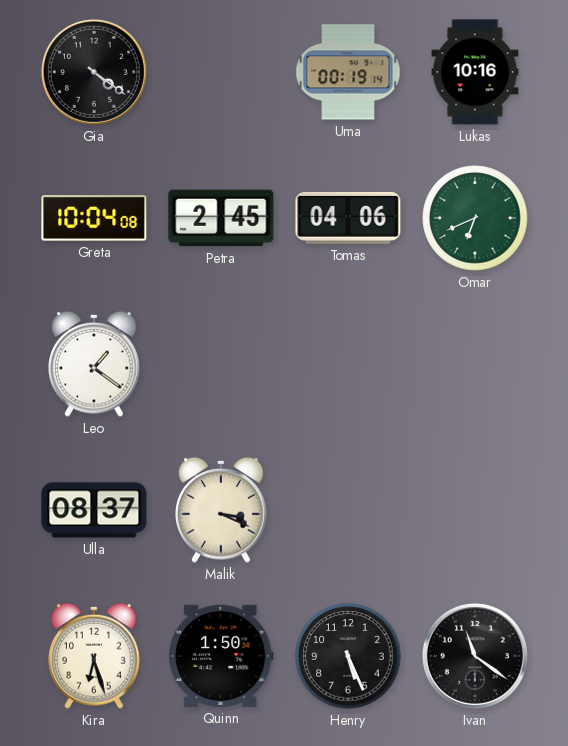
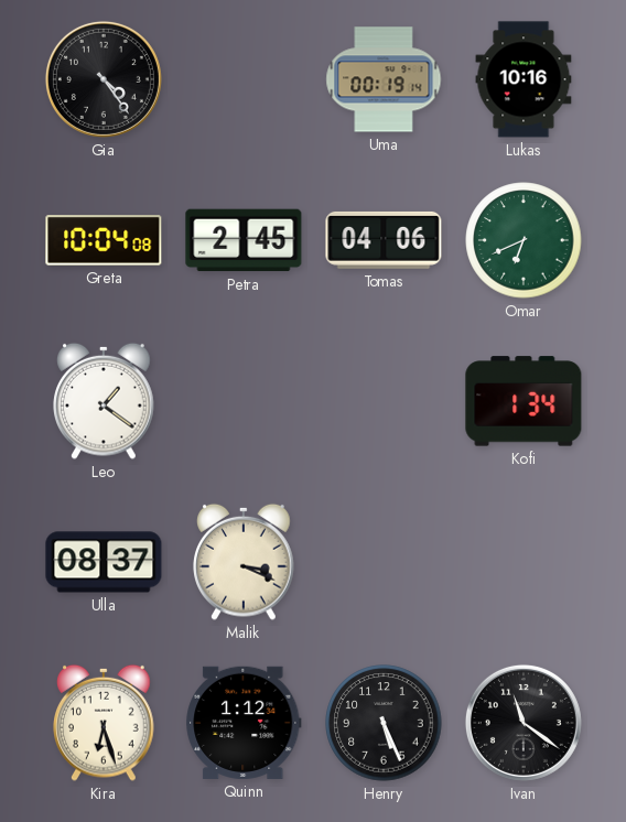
Gia: 4:21 -> 4:24
Kofi: none -> 1:34
Quinn: 1:50 -> 1:12
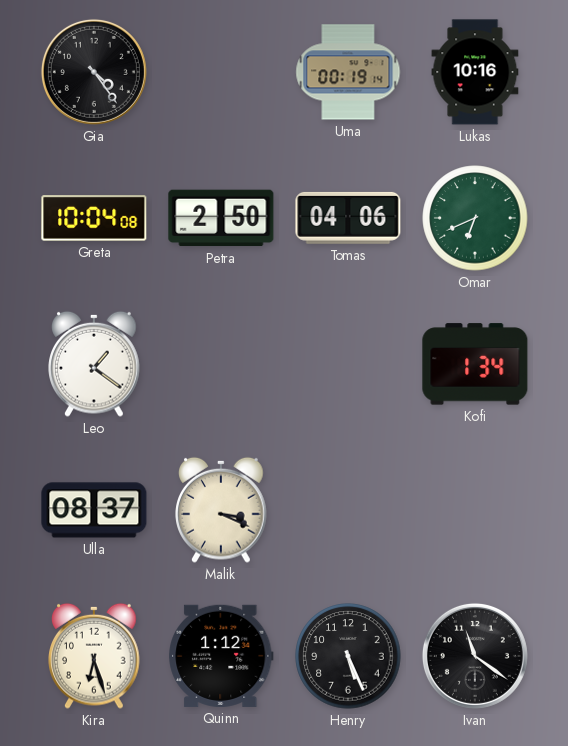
Petra: 2:45 -> 2:50
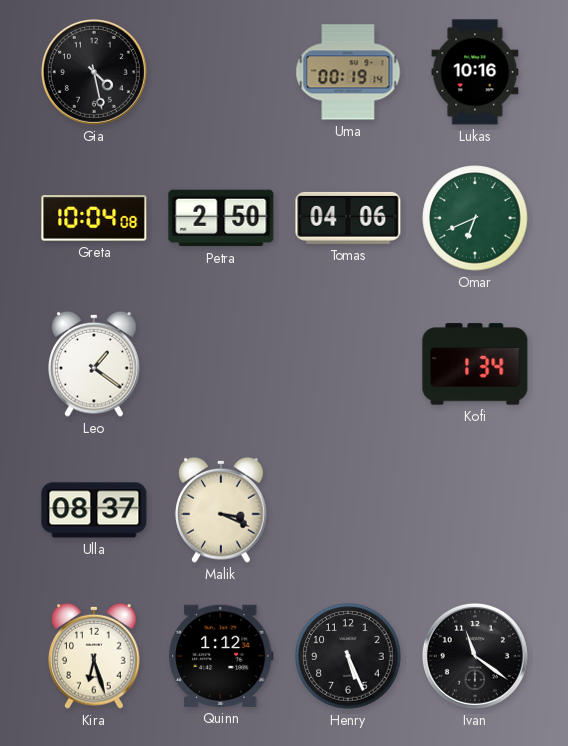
Gia: 4:24 -> 4:28
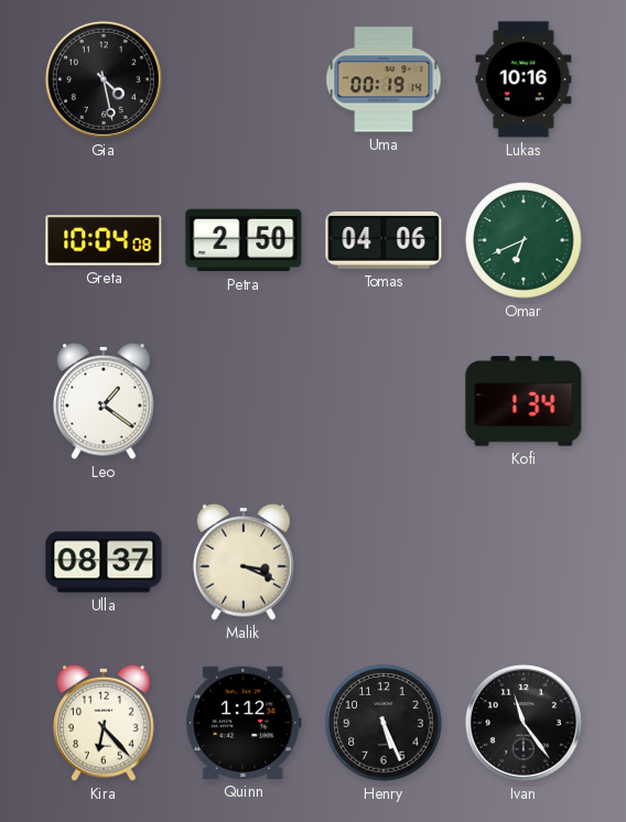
Kira: 6:27 -> 6:23
Ivan: 11:21 -> 11:24
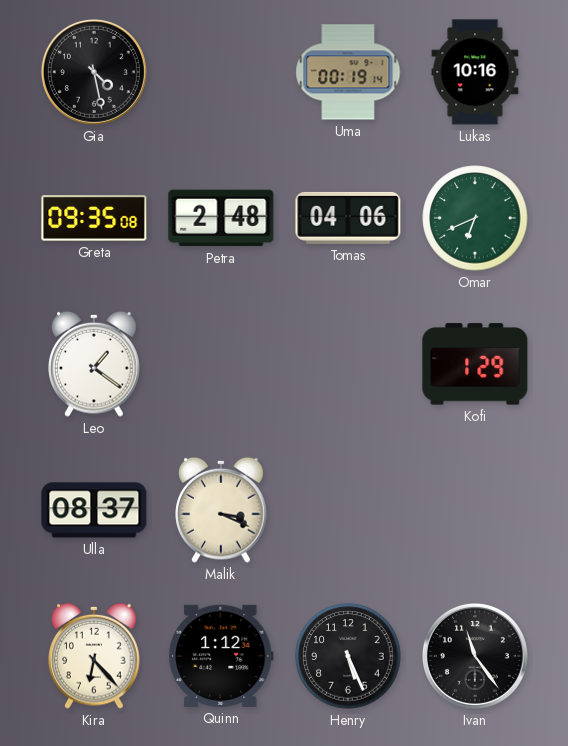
Greta: 10:04 -> 09:35
Petra: 2:50 -> 2:48
Kofi: 1:34 -> 1:29
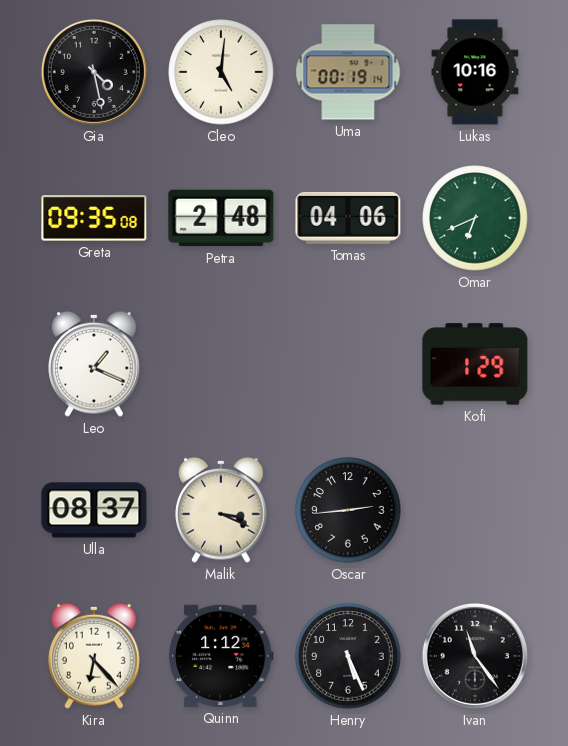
Cleo: none -> 5:01
Leo: 1:21 -> 1:19
Oscar: none -> 2:44
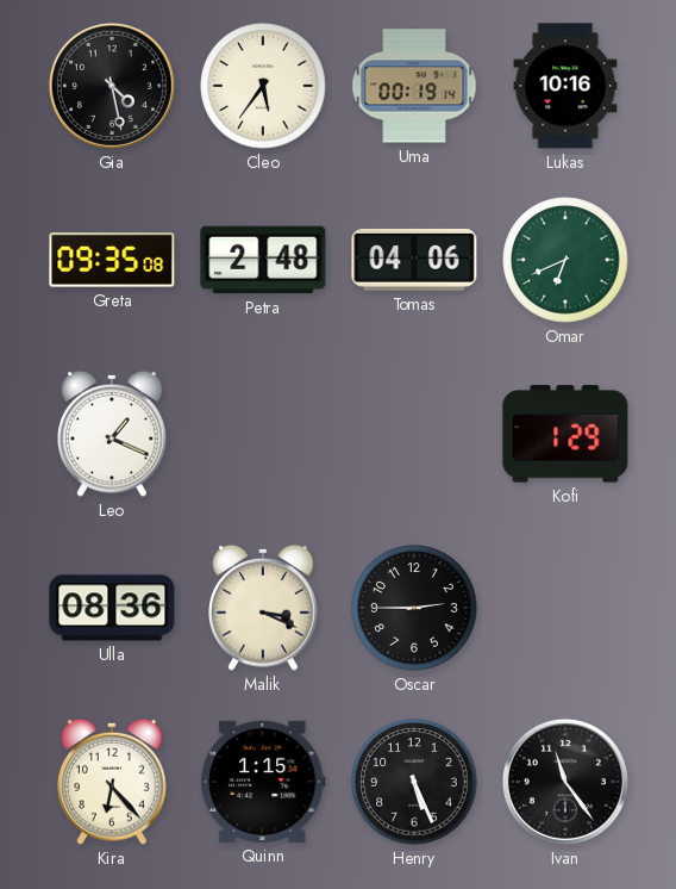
Cleo: 5:01 -> 5:36
Ulla: 08:37 -> 08:36
Oscar: 2:44 -> 2:45
Quinn: 1:12 -> 1:15
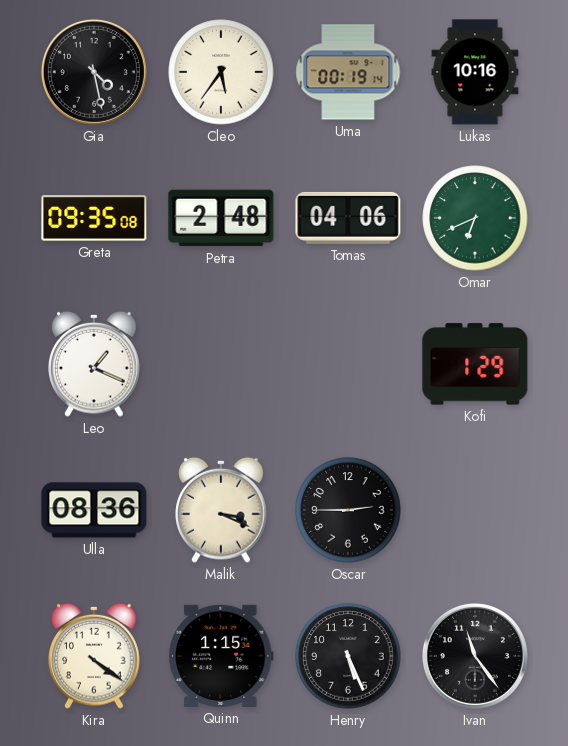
Kira: 6:23 -> 4:21
